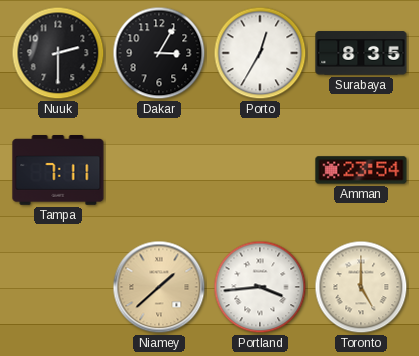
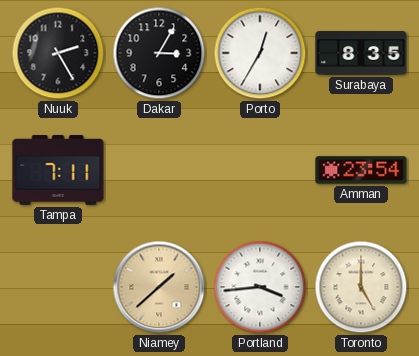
Nuuk: 2:30 -> 2:25
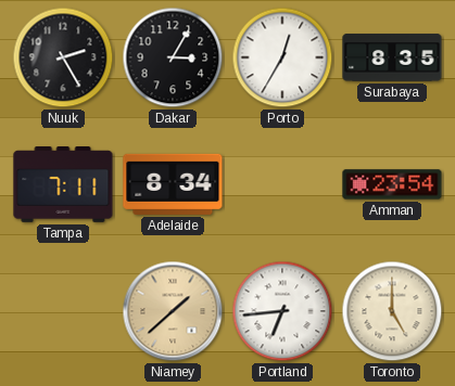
Adelaide: none -> 8:34
Portland: 3:44 -> 6:44
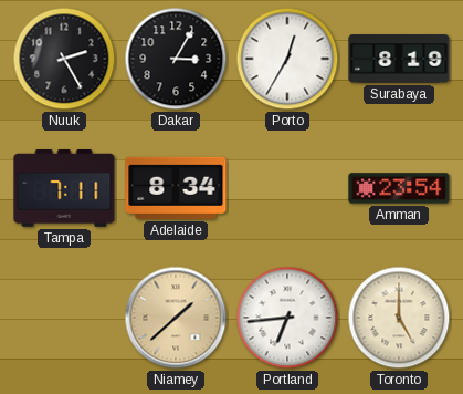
Surabaya: 8:35 -> 8:19
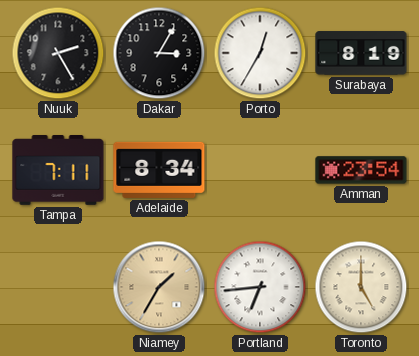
Niamey: 1:38 -> 1:35
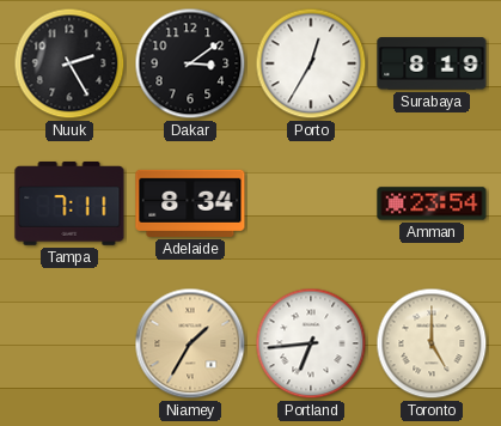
Dakar: 3:05 -> 3:09
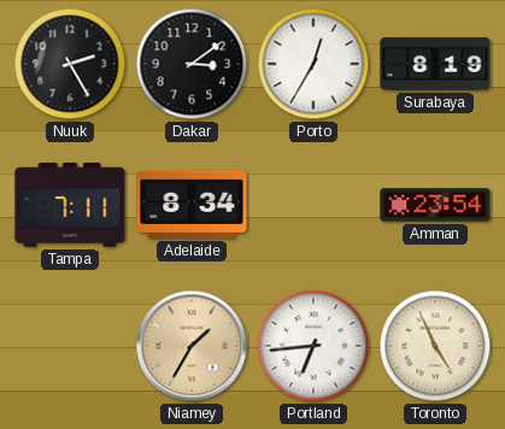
Toronto: 5:00 -> 4:56
